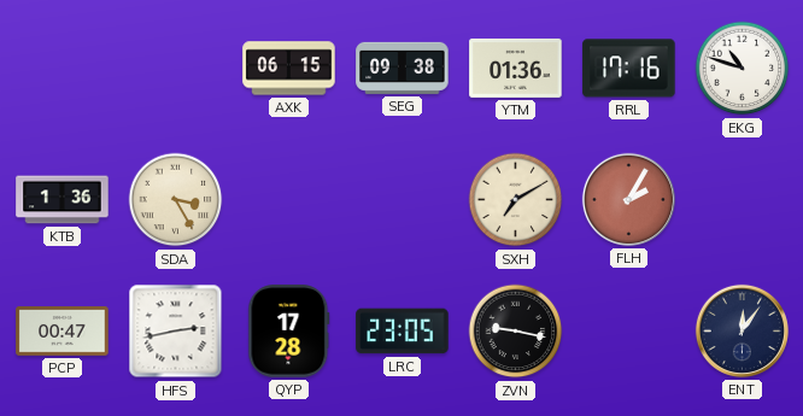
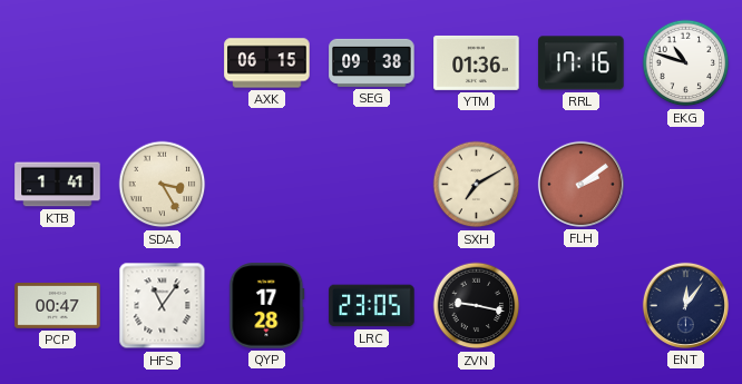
KTB: 1:36 -> 1:41
FLH: 2:05 -> 2:09
HFS: 2:43 -> 11:06
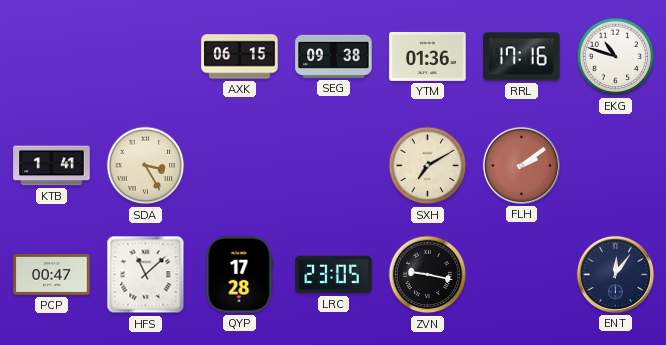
HFS: 11:06 -> 11:08
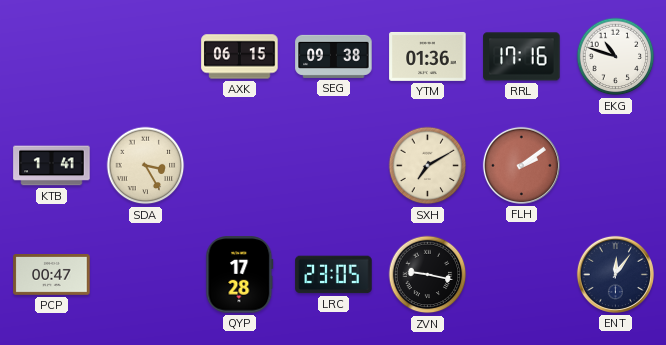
HFS: 11:08 -> none
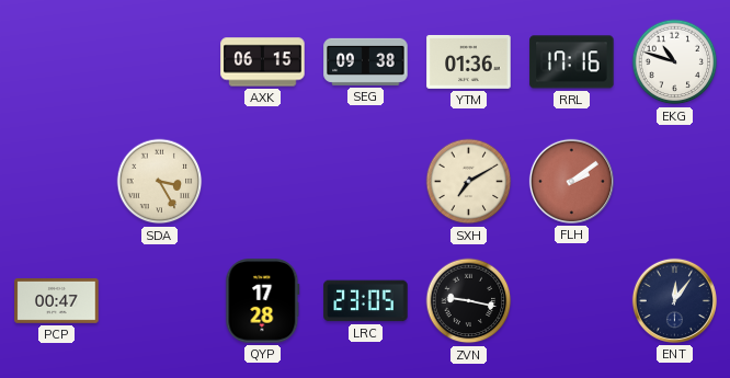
KTB: 1:41 -> none
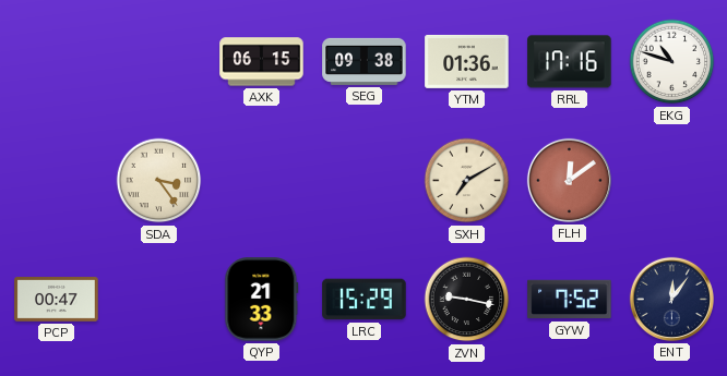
SDA: 3:25 -> 3:24
FLH: 2:09 -> 12:09
QYP: 17:28 -> 21:33
LRC: 23:05 -> 15:29
GYW: none -> 7:52
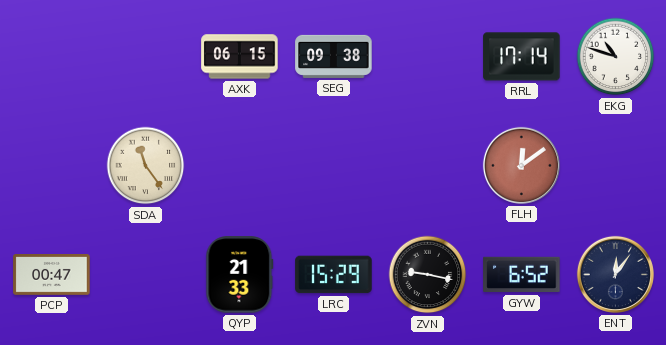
YTM: 01:36 -> none
RRL: 17:16 -> 17:14
SDA: 3:24 -> 11:24
SXH: 7:10 -> none
GYW: 7:52 -> 6:52
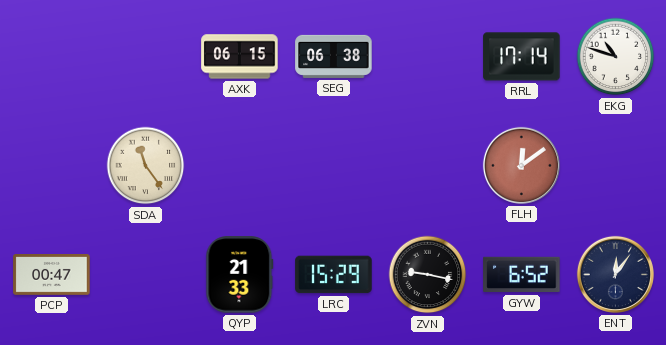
SEG: 09:38 -> 06:38
